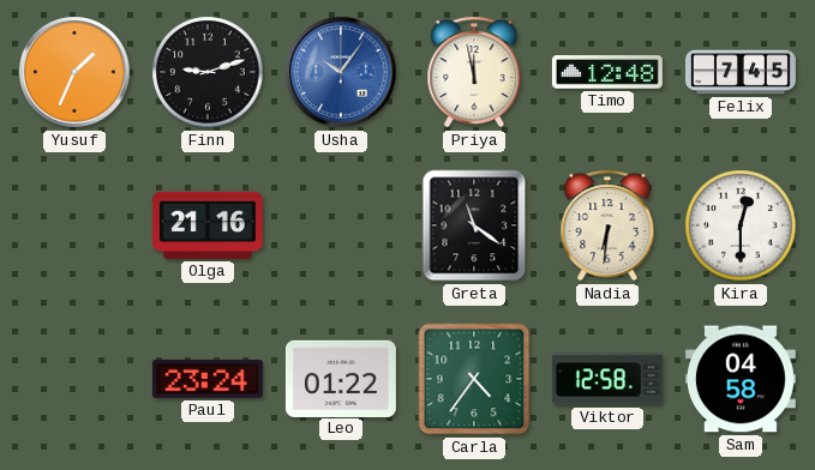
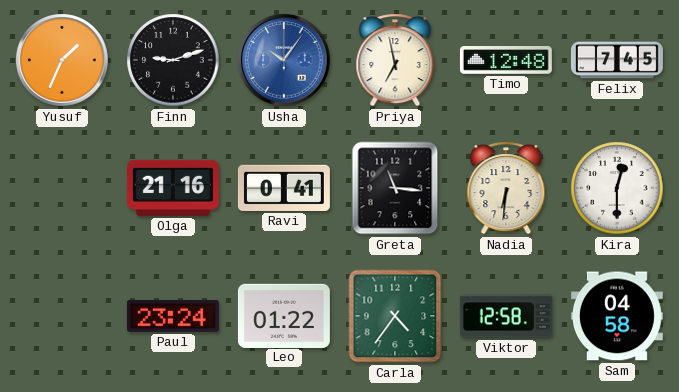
Priya: 11:58 -> 6:58
Ravi: none -> 0:41
Greta: 11:21 -> 11:16
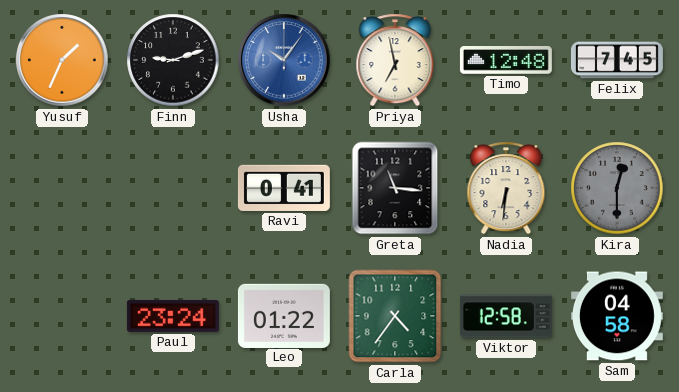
Olga: 21:16 -> none
Kira dial: white -> grey
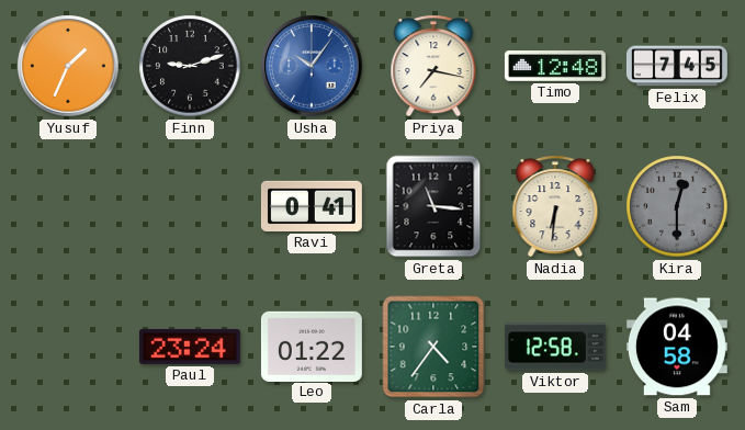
Priya: 6:58 -> 7:17
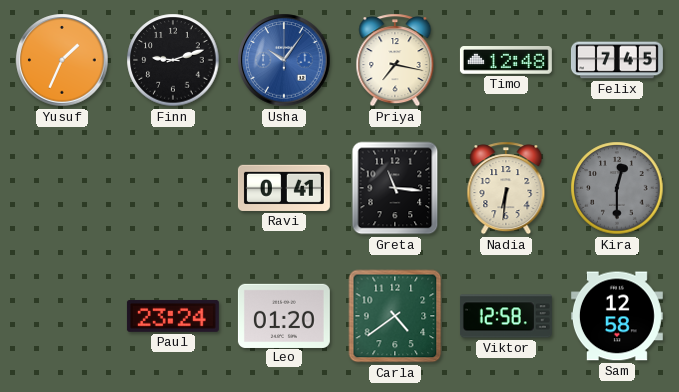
Leo: 01:22 -> 01:20
Carla: 4:36 -> 4:39
Sam: 04:58 -> 12:58
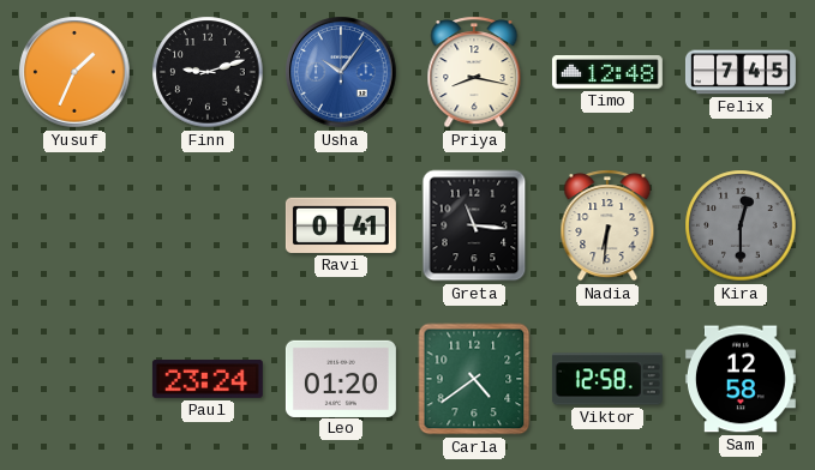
Priya: 7:17 -> 8:17
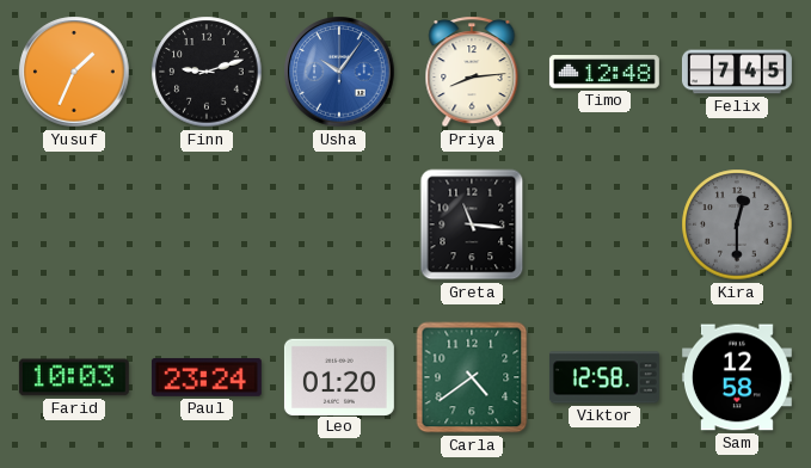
Priya: 8:17 -> 8:14
Ravi: 0:41 -> none
Nadia: 6:31 -> none
Farid: none -> 10:03
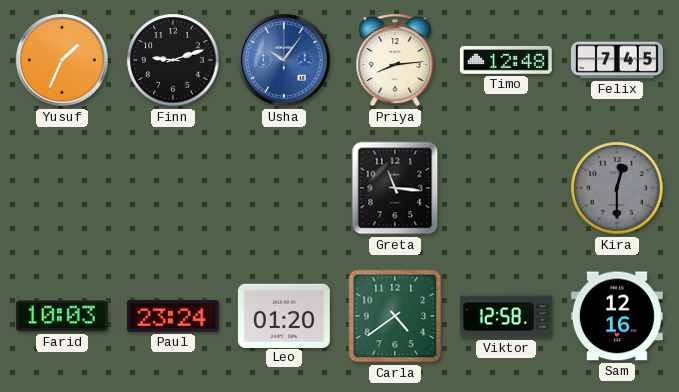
Sam: 12:58 -> 12:16
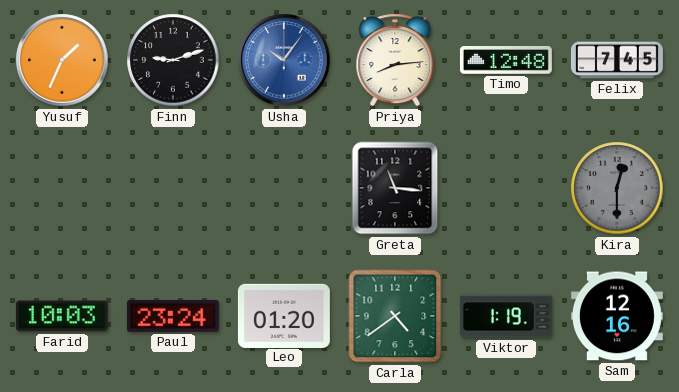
Viktor: 12:58 -> 1:19
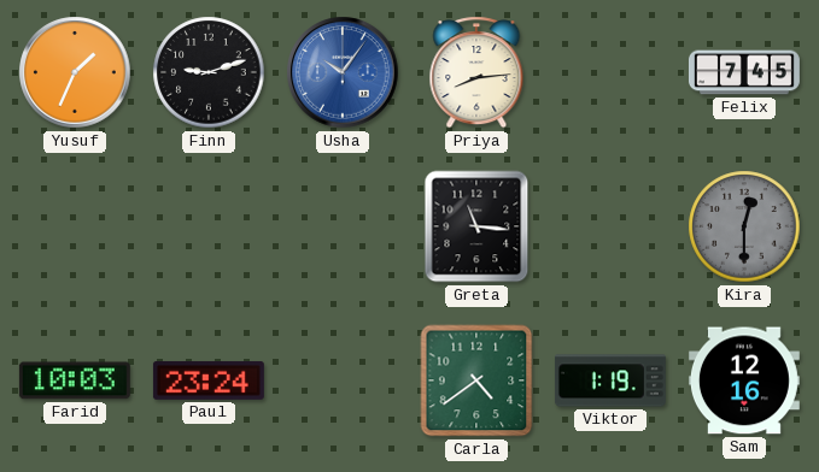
Timo: 12:48 -> none
Leo: 01:20 -> none
